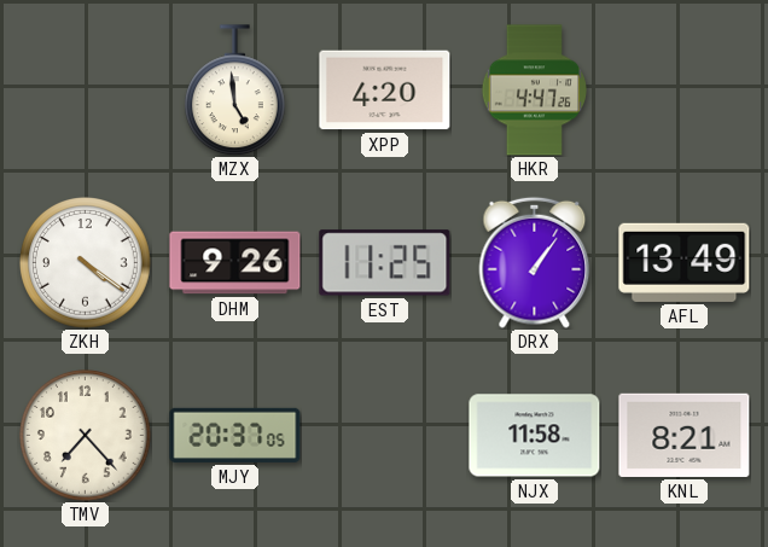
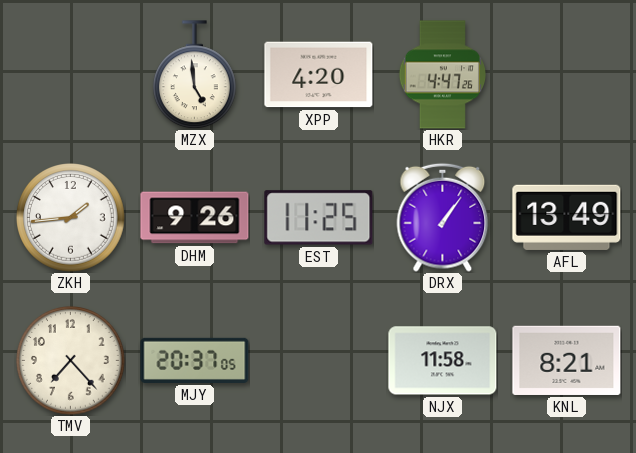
ZKH: 4:21 -> 1:44
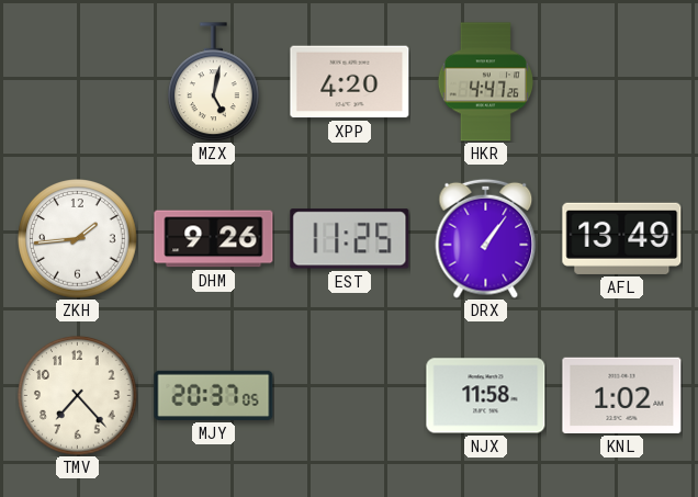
MZX: 4:59 -> 5:02
KNL: 8:21 -> 1:02
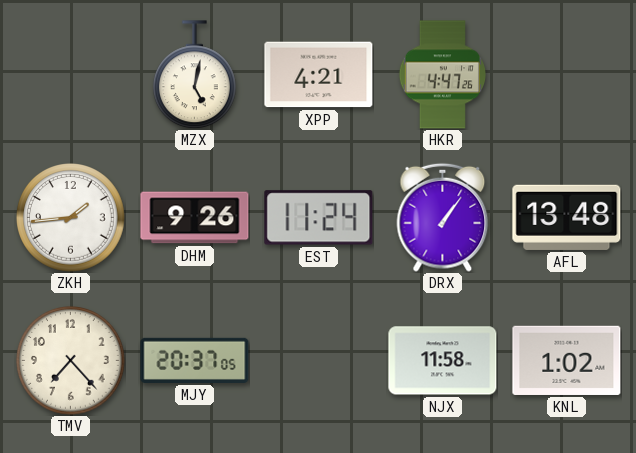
XPP: 4:20 -> 4:21
EST: 11:25 -> 11:24
AFL: 13:49 -> 13:48
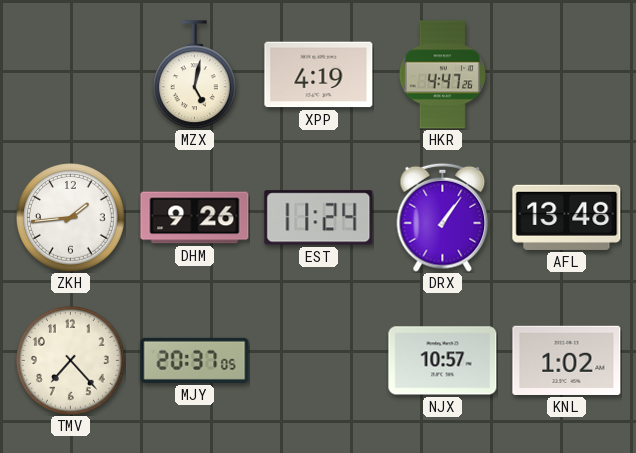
XPP: 4:21 -> 4:19
NJX: 11:58 -> 10:57
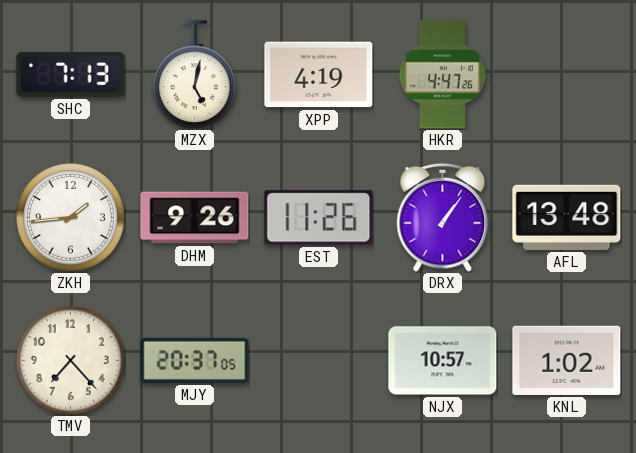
SHC: none -> 7:13
EST: 11:24 -> 11:26
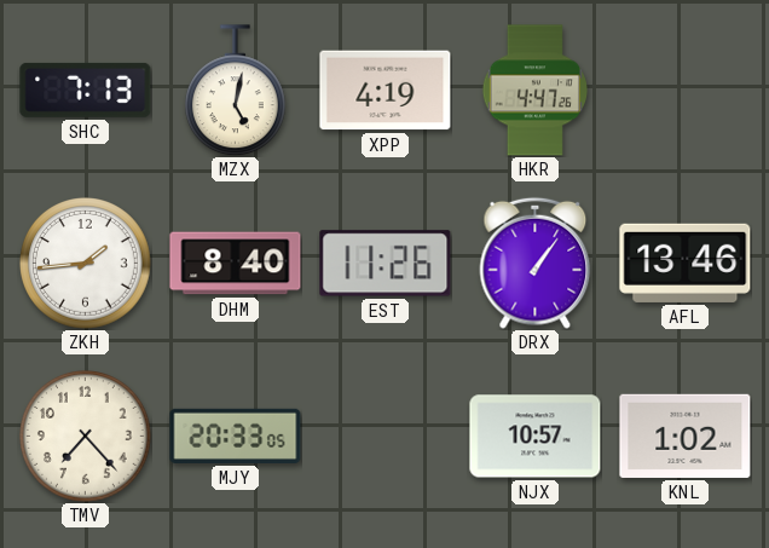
DHM: 9:26 -> 8:40
AFL: 13:48 -> 13:46
MJY: 20:37 -> 20:33
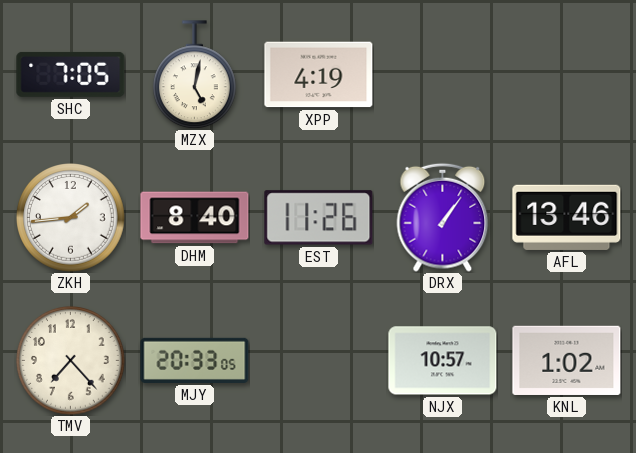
SHC: 7:13 -> 7:05
HKR: 4:47 -> none
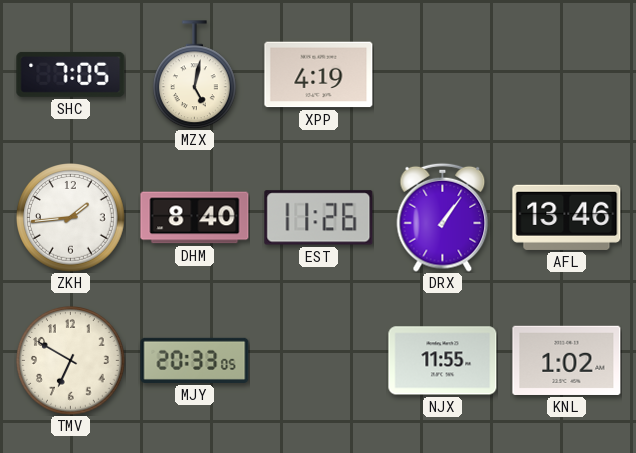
TMV: 7:23 -> 6:50
NJX: 10:57 -> 11:55
